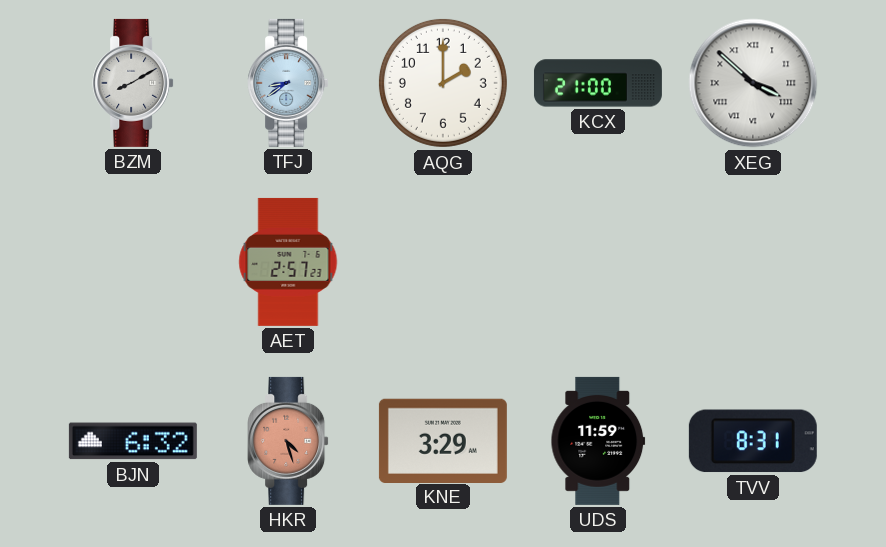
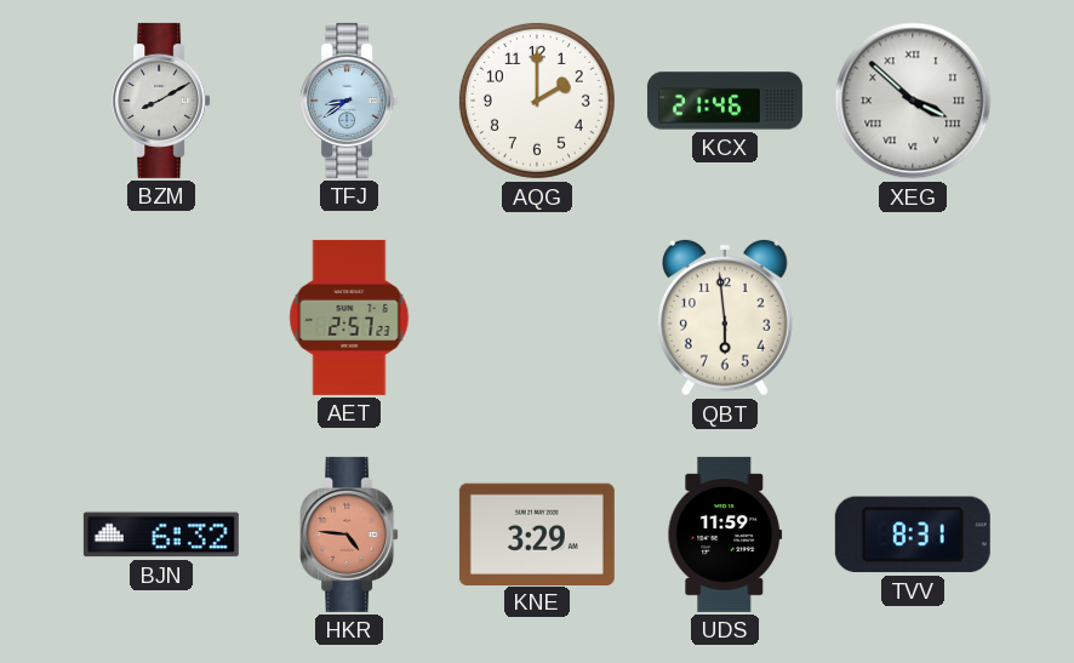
KCX: 21:00 -> 21:46
QBT: none -> 5:59
HKR: 4:27 -> 4:46
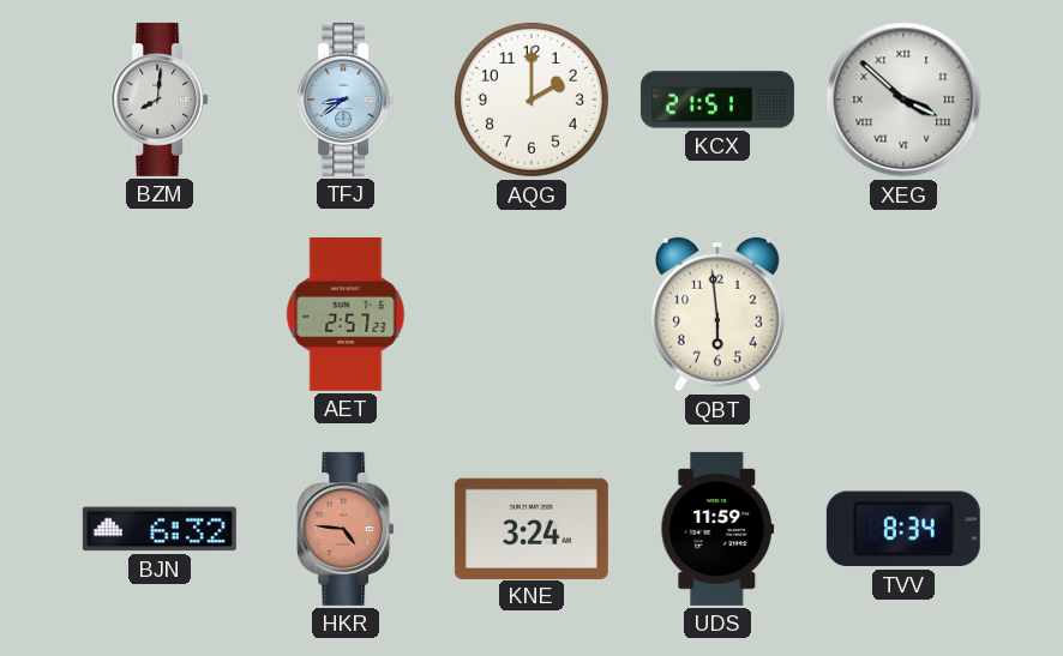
BZM: 8:10 -> 8:01
KCX: 21:46 -> 21:51
KNE: 3:29 -> 3:24
TVV: 8:31 -> 8:34
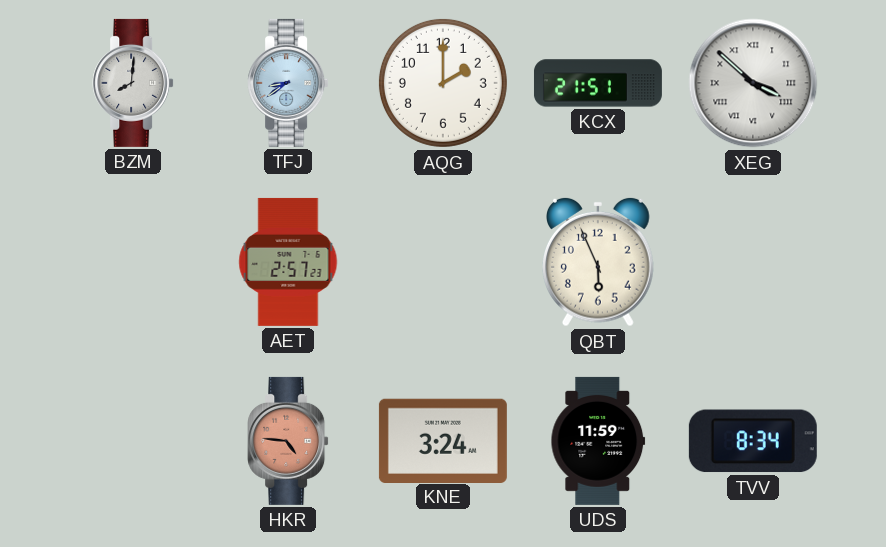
QBT: 5:59 -> 5:56
BJN: 6:32 -> none
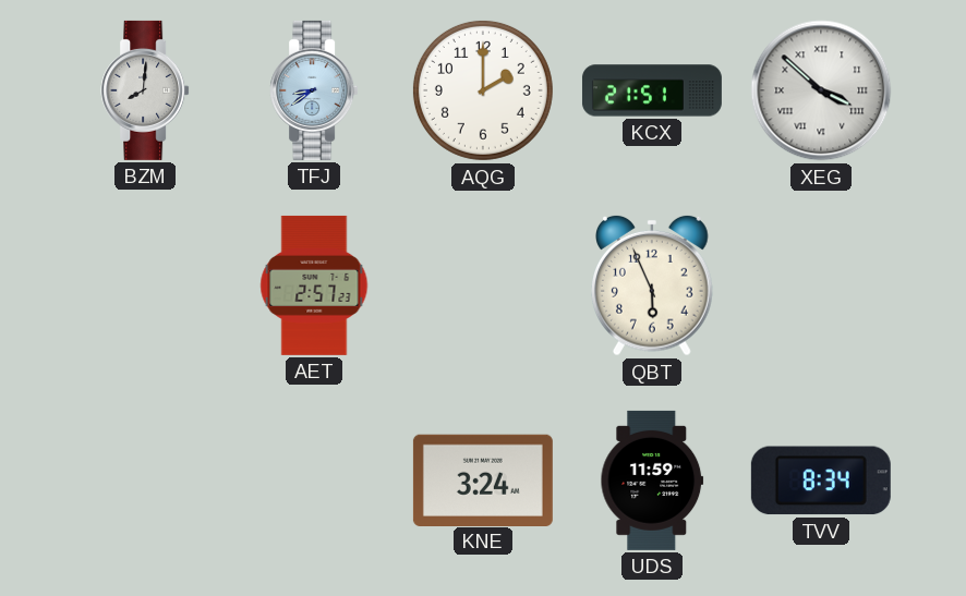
HKR: 4:46 -> none
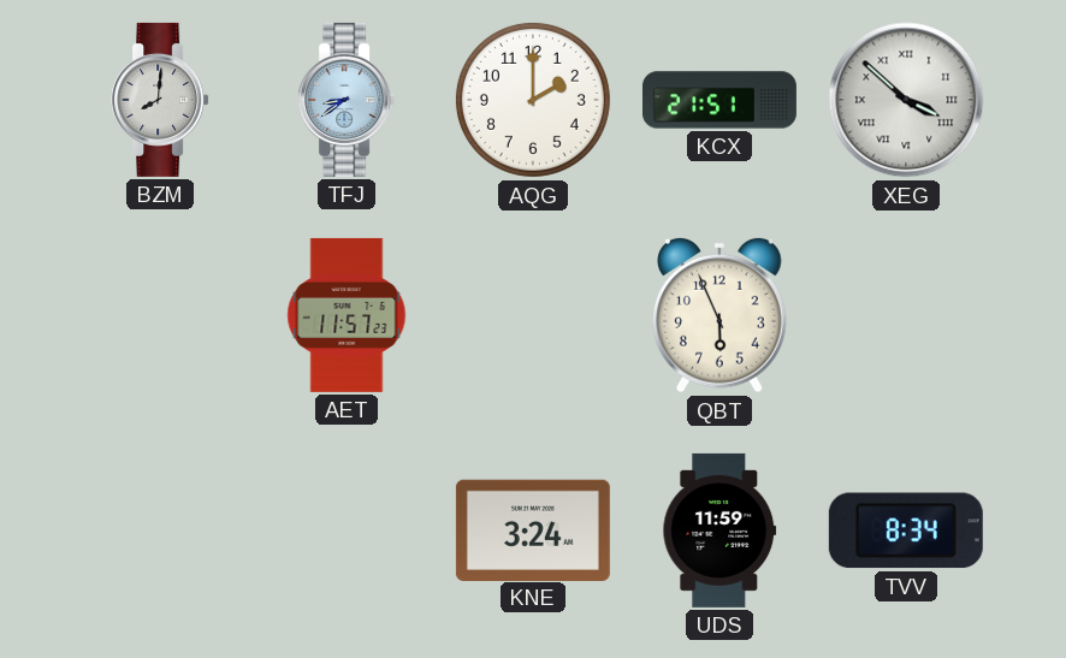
AET: 2:57 -> 11:57
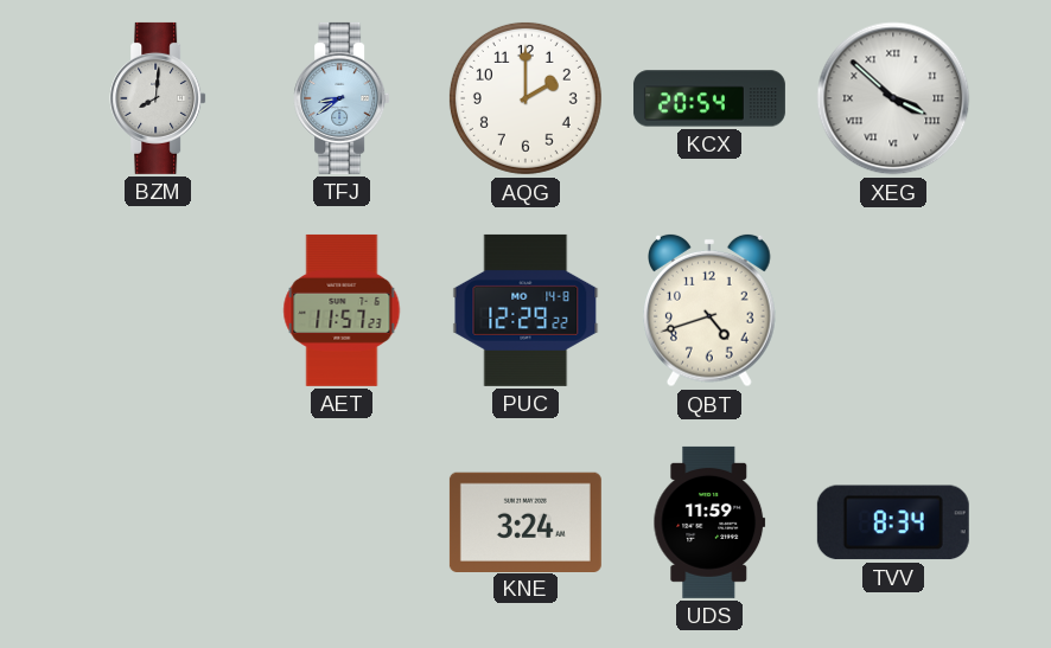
KCX: 21:51 -> 20:54
PUC: none -> 12:29
QBT: 5:56 -> 4:42
